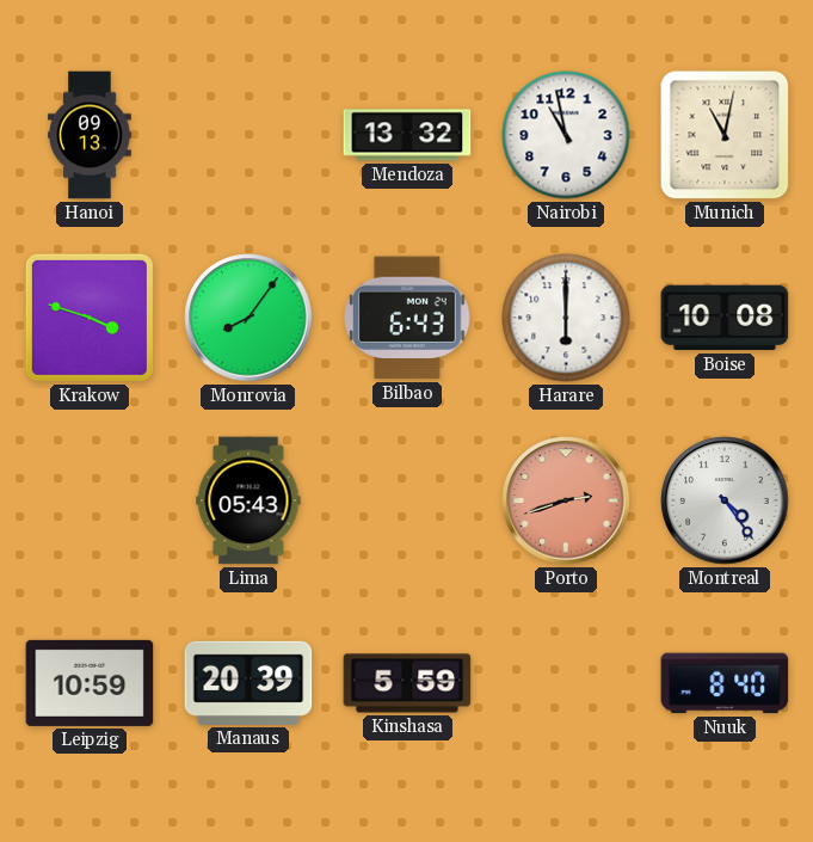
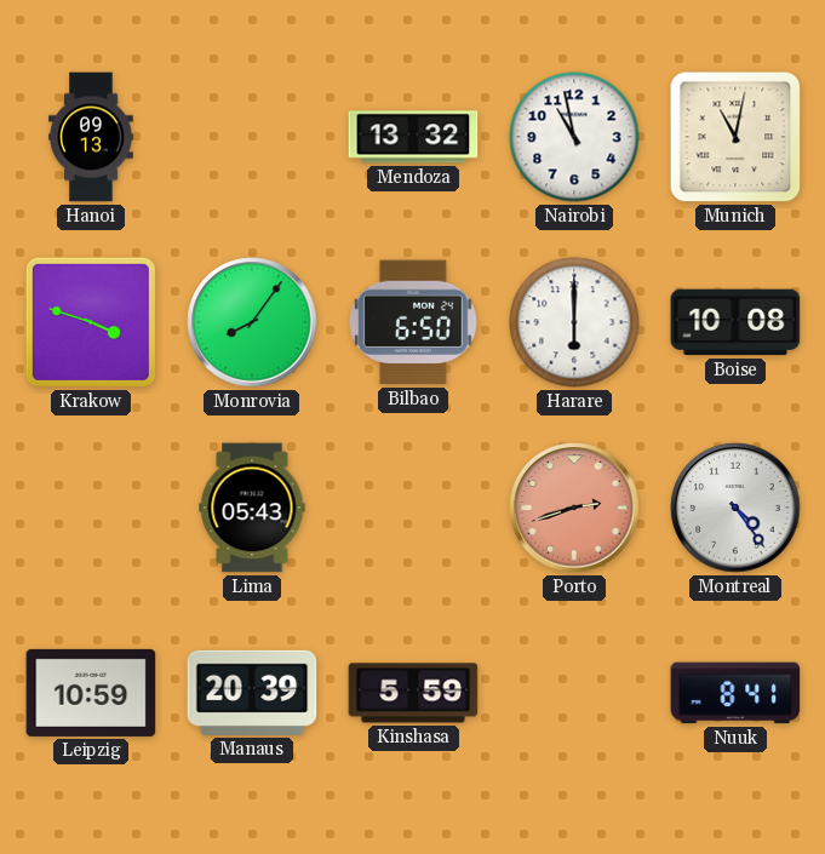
Bilbao: 6:43 -> 6:50
Nuuk: 8:40 -> 8:41
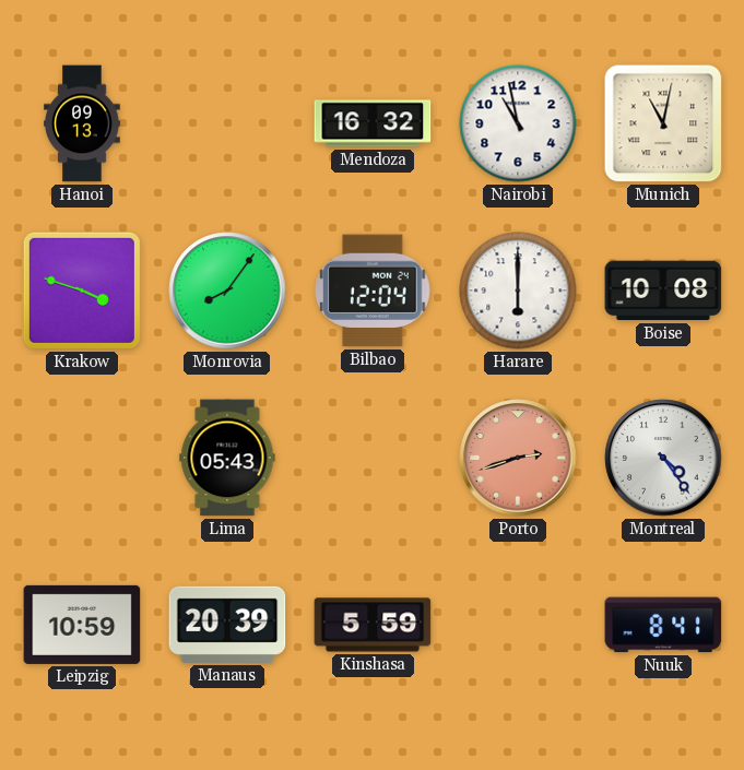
Mendoza: 13:32 -> 16:32
Bilbao: 6:50 -> 12:04
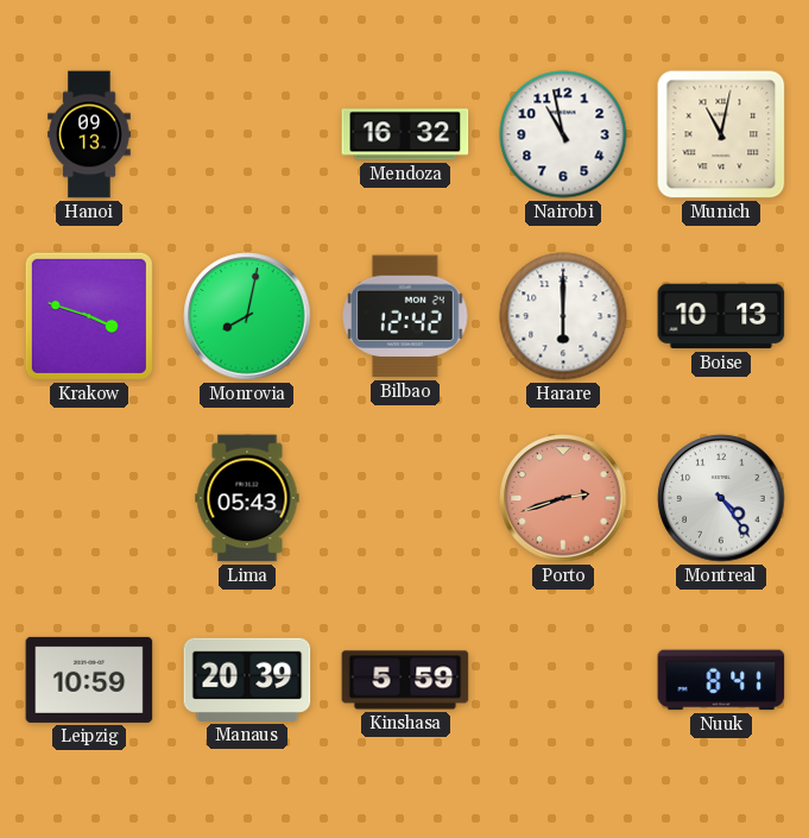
Monrovia: 8:06 -> 8:02
Bilbao: 12:04 -> 12:42
Boise: 10:08 -> 10:13
